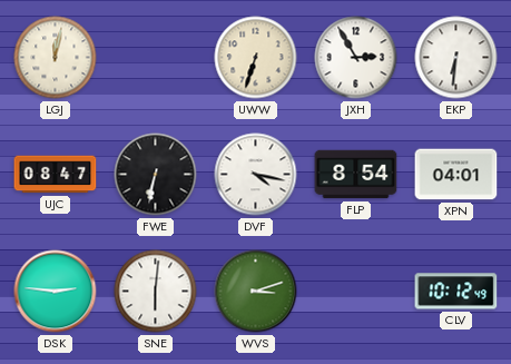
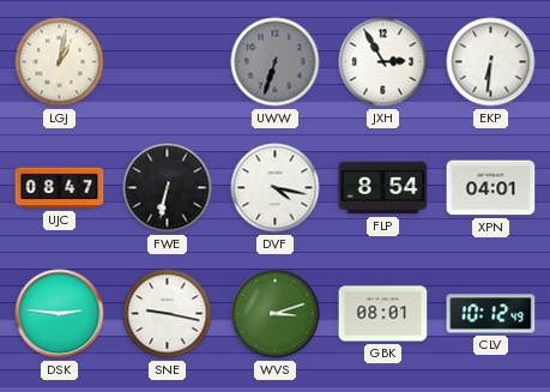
LGJ: 12:02 -> 1:02
UWW dial: cream -> grey
SNE: 6:01 -> 9:17
GBK: none -> 08:01
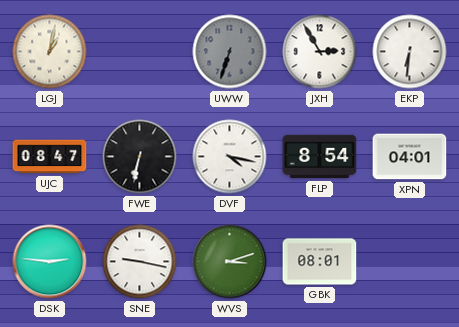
CLV: 10:12 -> none
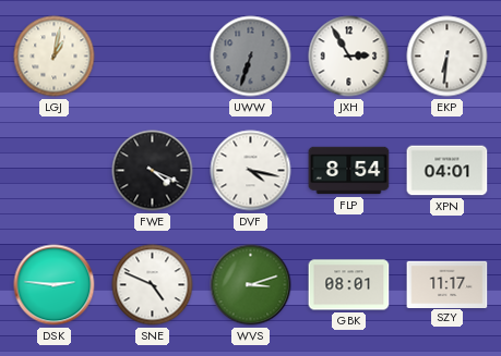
UJC: 08:47 -> none
FWE: 6:32 -> 4:19
SNE: 9:17 -> 4:49
SZY: none -> 11:17
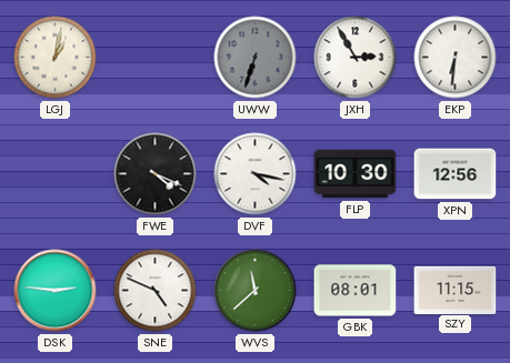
FLP: 8:54 -> 10:30
XPN: 04:01 -> 12:56
WVS: 3:12 -> 11:38
SZY: 11:17 -> 11:15
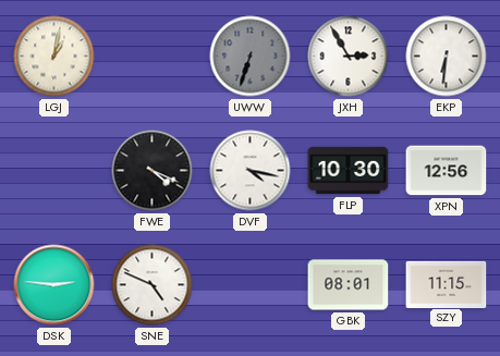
WVS: 11:38 -> none
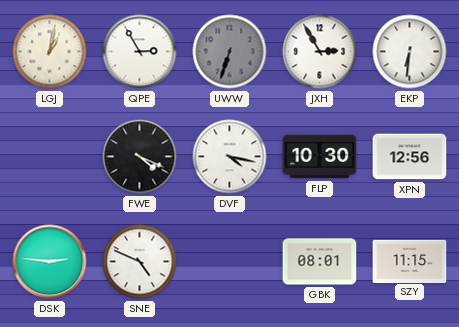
QPE: none -> 2:55
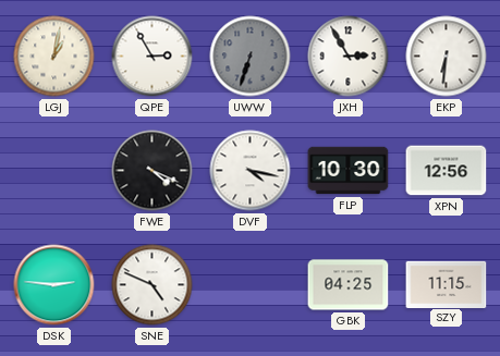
GBK: 08:01 -> 04:25
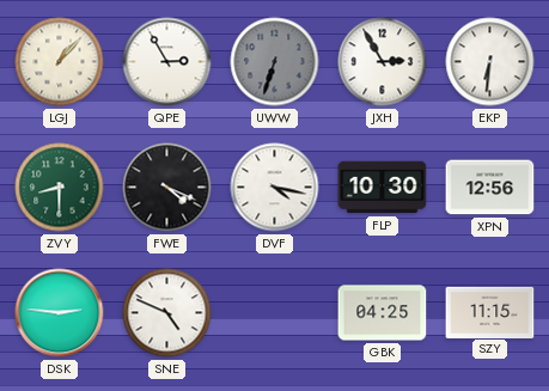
LGJ: 1:02 -> 1:07
ZVY: none -> 8:30
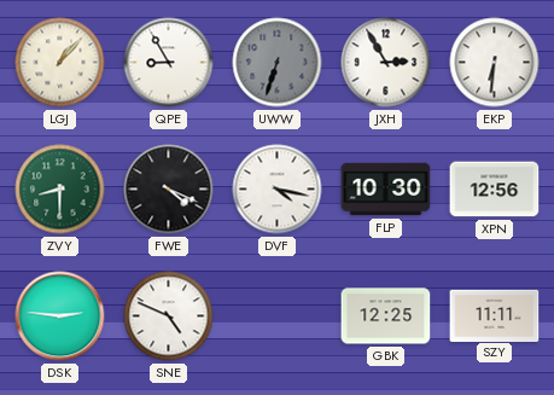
QPE: 2:55 -> 8:55
GBK: 04:25 -> 12:25
SZY: 11:15 -> 11:11
